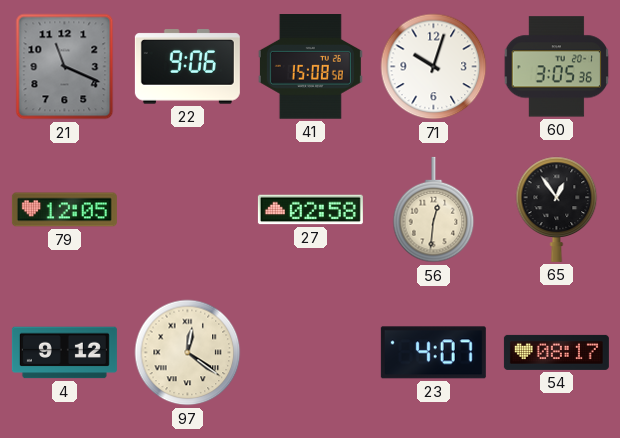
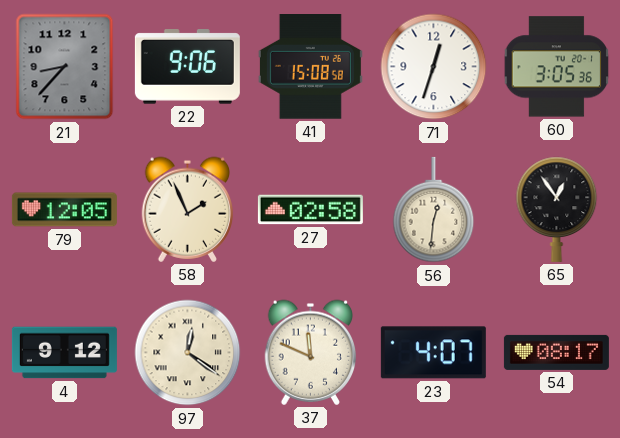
21: 11:19 -> 8:37
71: 10:03 -> 12:33
58: none -> 1:56
37: none -> 11:49
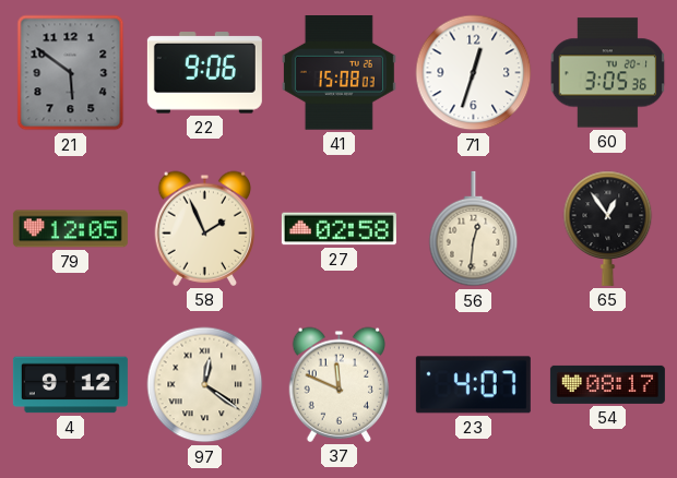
21: 8:37 -> 5:51
41: 15:08:58 -> 15:08:03
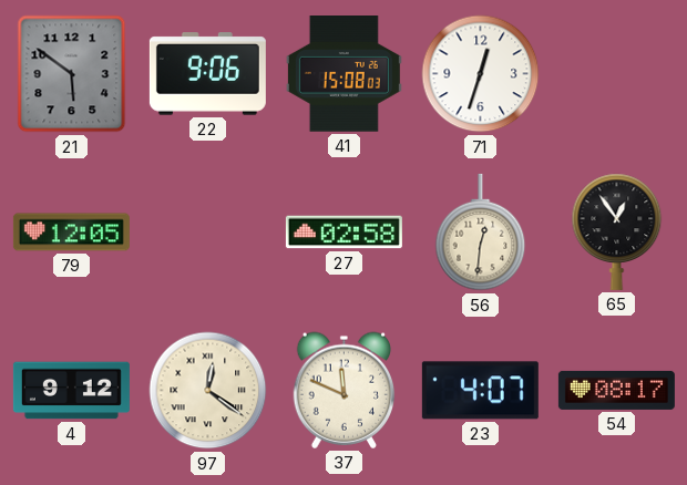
60: 3:05 -> none
58: 1:56 -> none
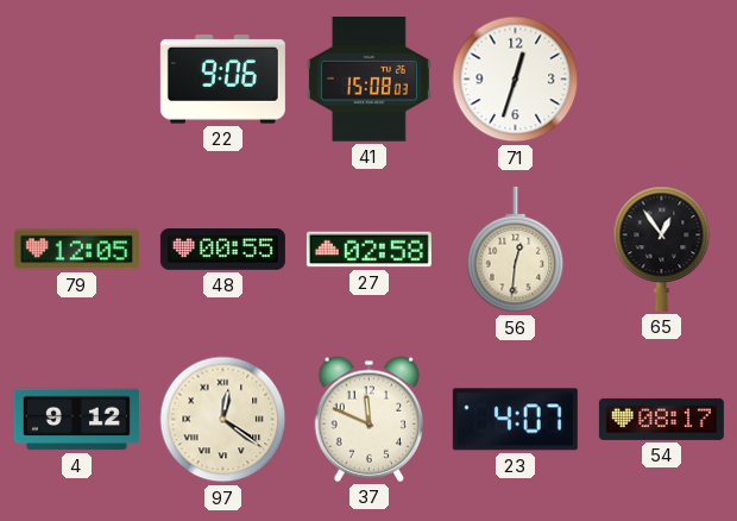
21: 5:51 -> none
48: none -> 00:55
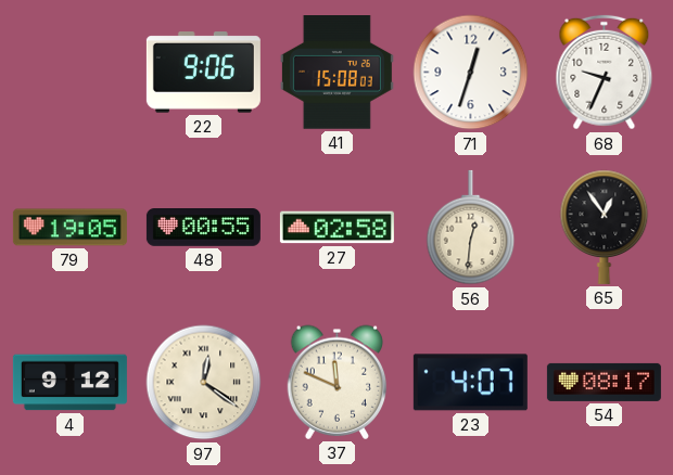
68: none -> 9:34
79: 12:05 -> 19:05
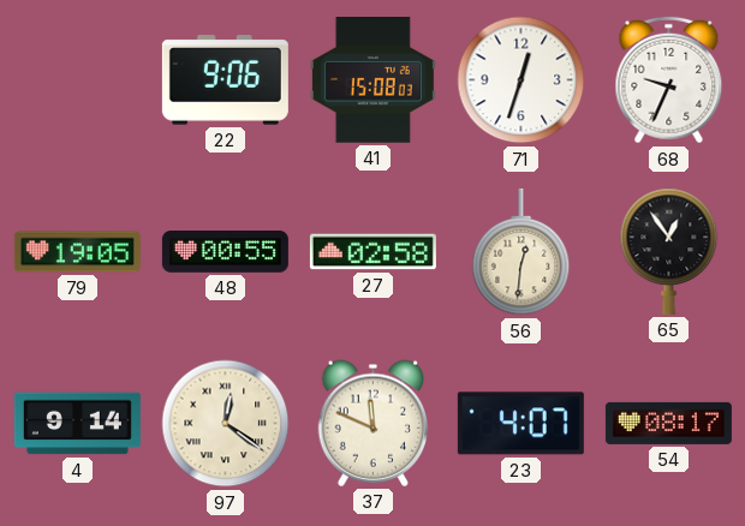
4: 9:12 -> 9:14
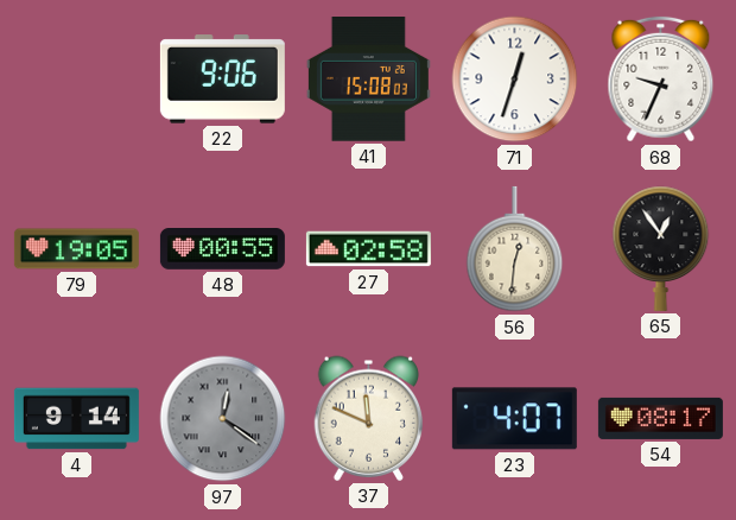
97 dial: cream -> grey
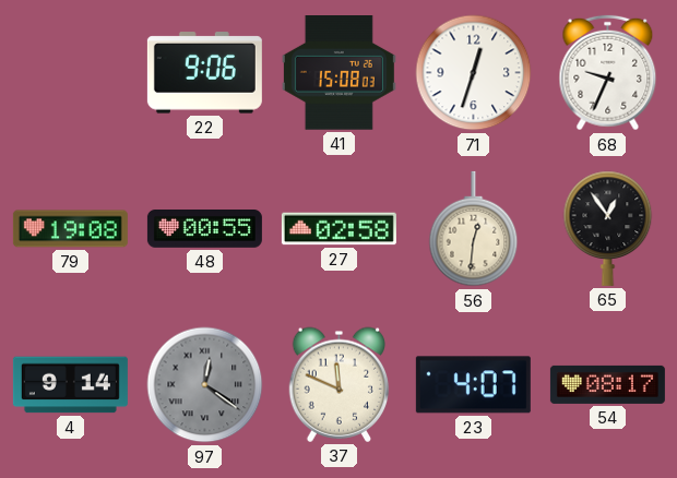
79: 19:05 -> 19:08
